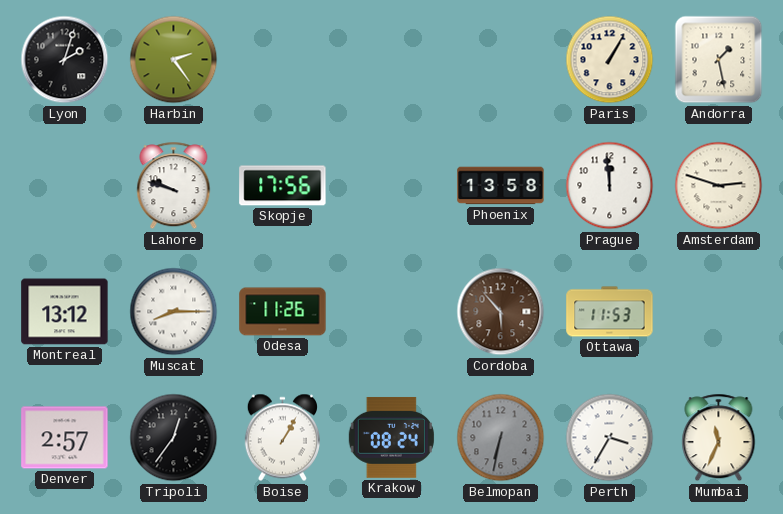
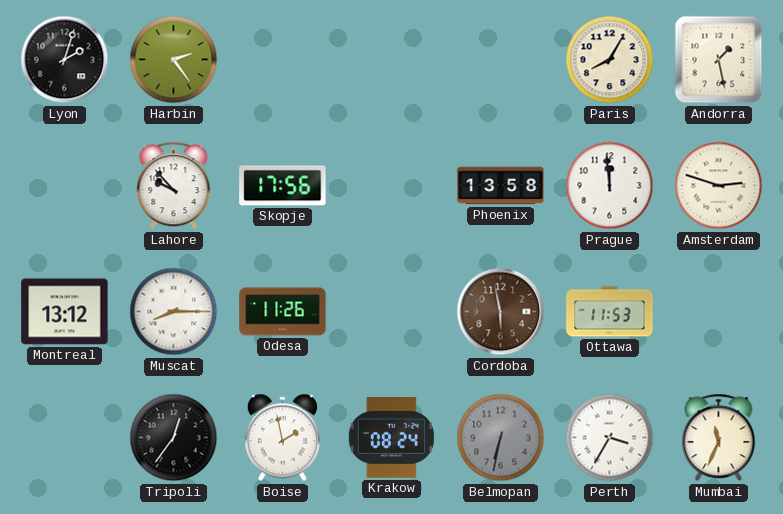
Paris: 1:05 -> 8:05
Lahore: 9:48 -> 9:53
Cordoba: 5:53 -> 5:58
Denver: 2:57 -> none
Boise: 1:05 -> 1:58
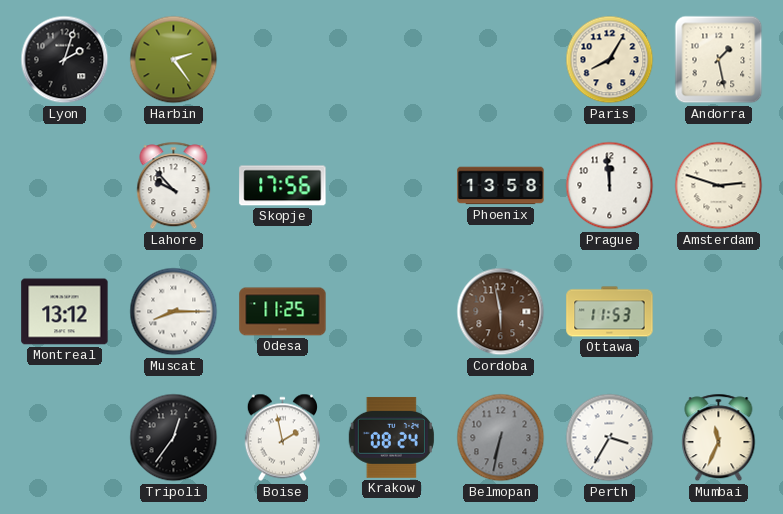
Odesa: 11:26 -> 11:25
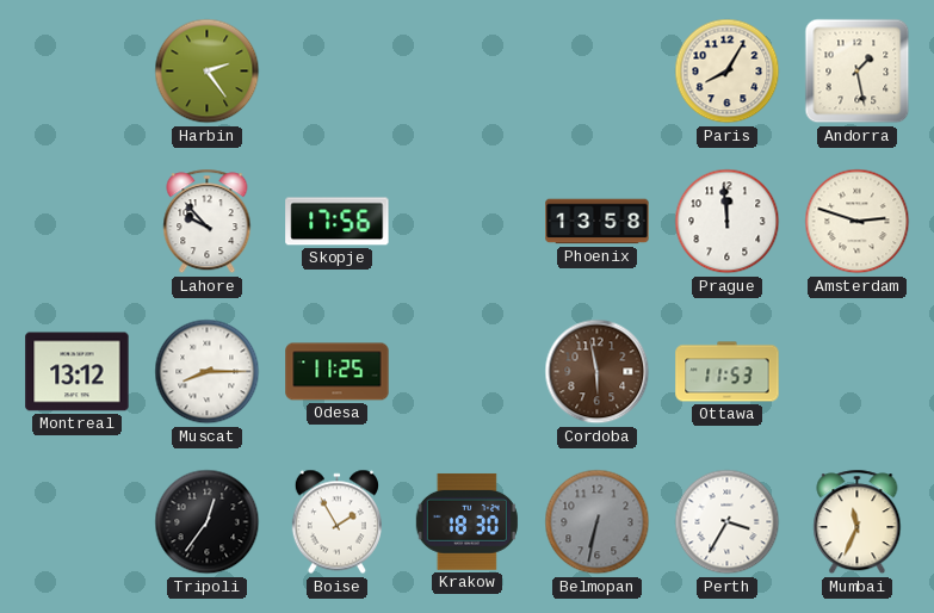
Lyon: 2:03 -> none
Boise: 1:58 -> 1:55
Krakow: 08:24 -> 18:30
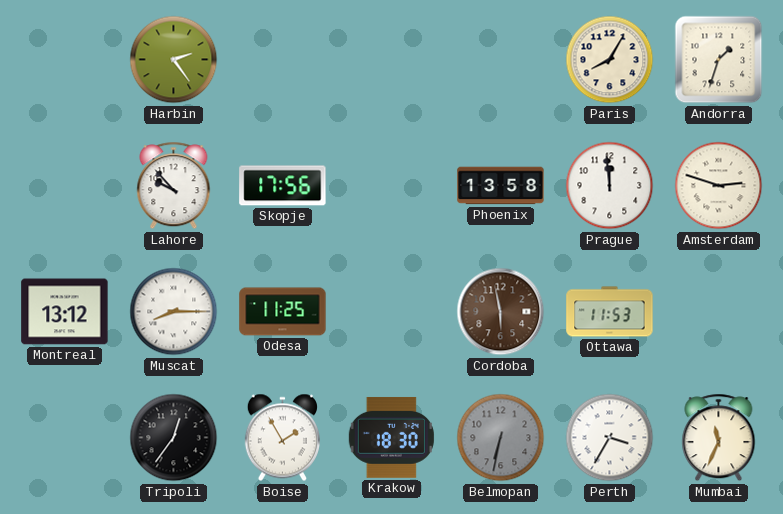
Andorra: 1:28 -> 1:33
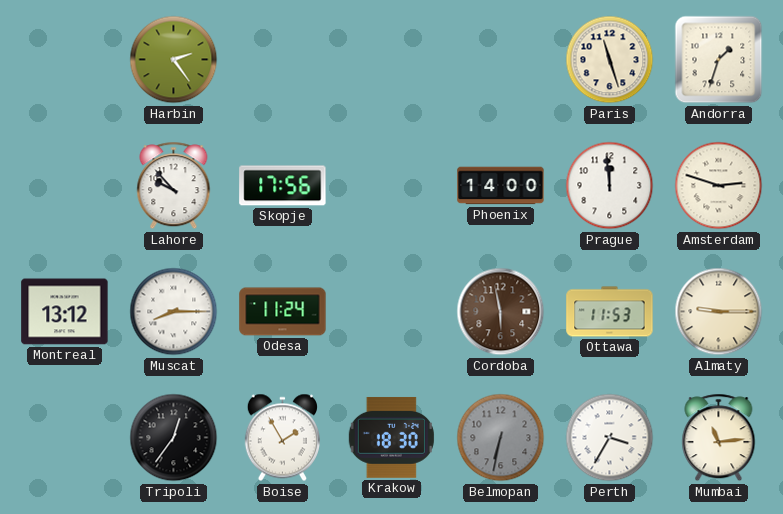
Paris: 8:05 -> 11:27
Phoenix: 13:58 -> 14:00
Odesa: 11:25 -> 11:24
Almaty: none -> 9:15
Mumbai: 11:34 -> 11:14
